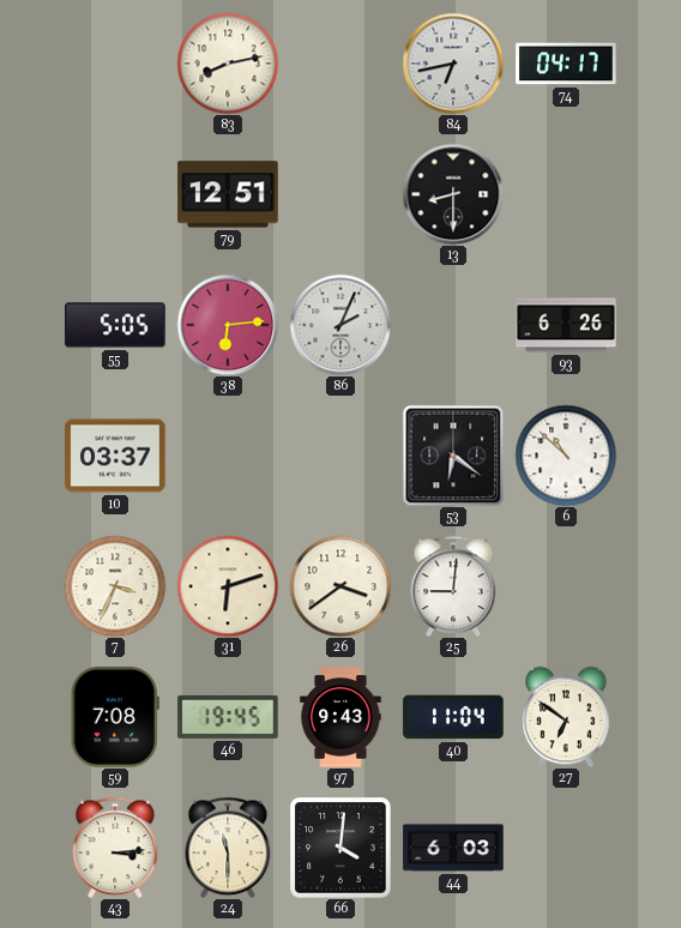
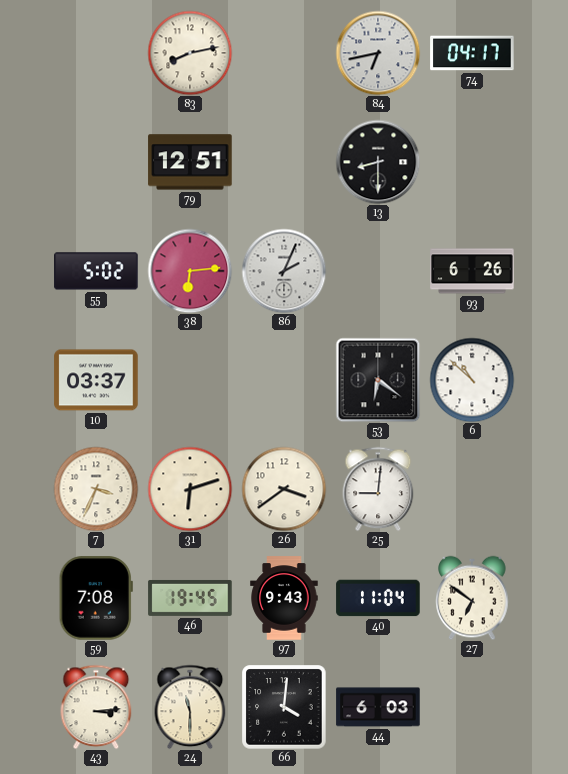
55: 5:05 -> 5:02
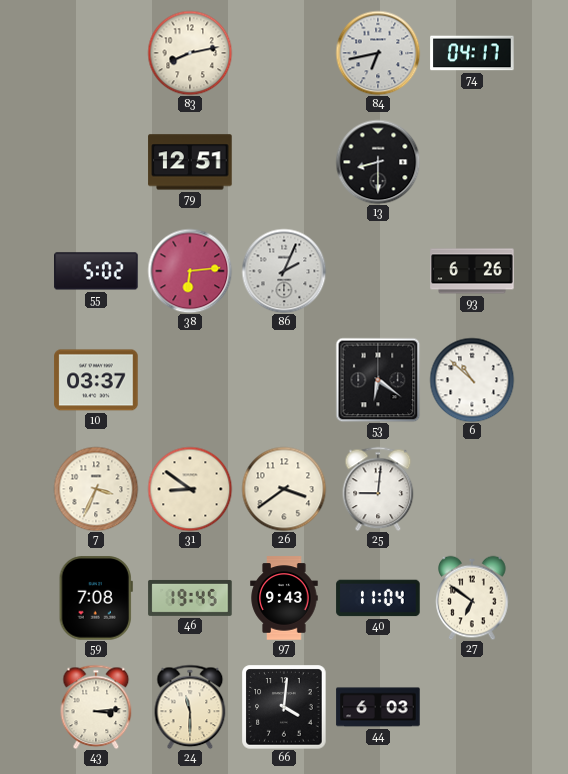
31: 6:12 -> 8:51
